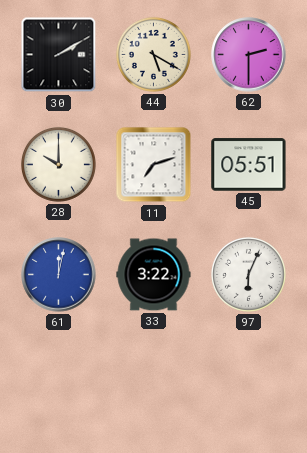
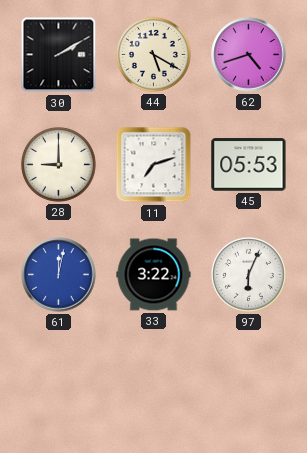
62: 2:30 -> 4:42
28: 10:00 -> 9:00
45: 05:51 -> 05:53
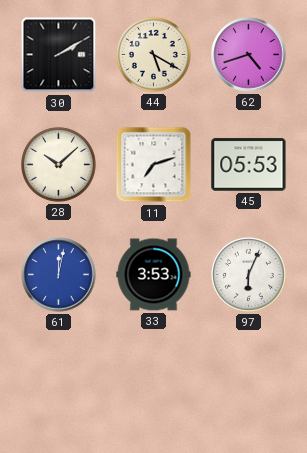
28: 9:00 -> 10:08
33: 3:22 -> 3:53
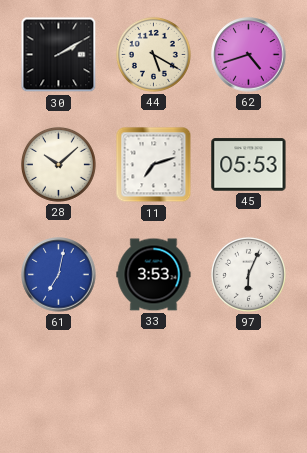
61: 12:02 -> 7:02
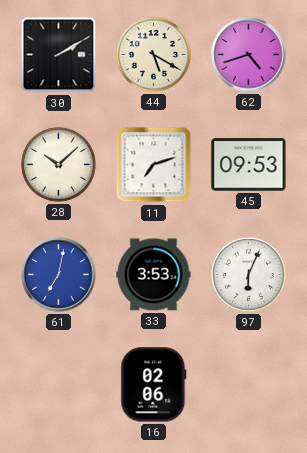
45: 05:53 -> 09:53
16: none -> 02:06
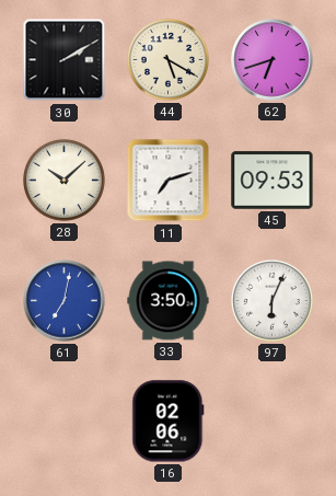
62: 4:42 -> 6:42
33: 3:53 -> 3:50
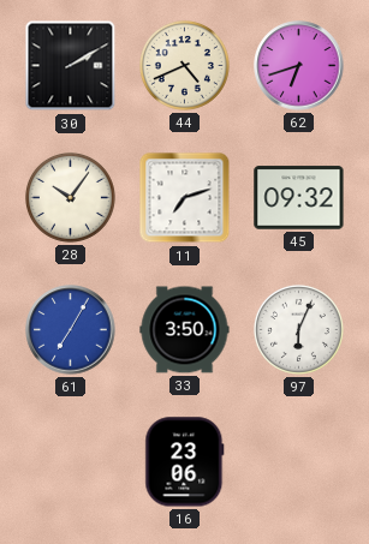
44: 5:20 -> 4:41
28: 10:08 -> 10:06
45: 09:53 -> 09:32
61: 7:02 -> 7:05
16: 02:06 -> 23:06
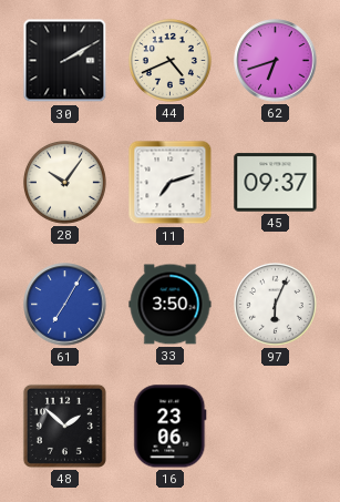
45: 09:32 -> 09:37
48: none -> 1:52
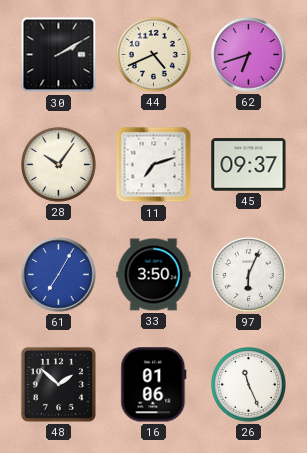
16: 23:06 -> 01:06
26: none -> 11:26
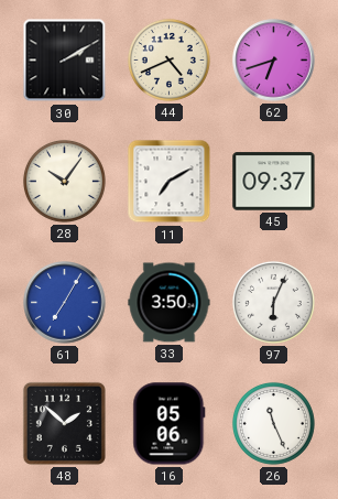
11: 7:12 -> 7:10
16: 01:06 -> 05:06
